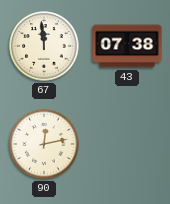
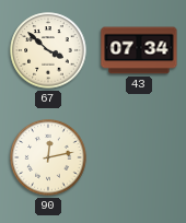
67: 11:59 -> 3:52
43: 07:38 -> 07:34
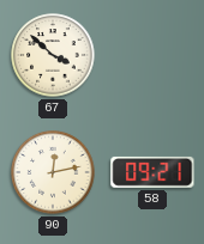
43: 07:34 -> none
58: none -> 09:21
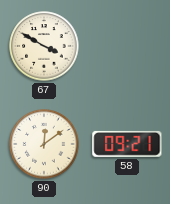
67: 3:52 -> 3:50
90: 12:13 -> 12:09
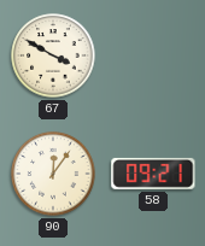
90: 12:09 -> 12:06
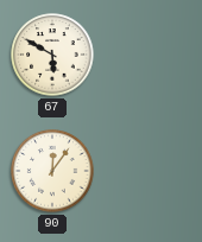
67: 3:50 -> 5:50
58: 09:21 -> none
